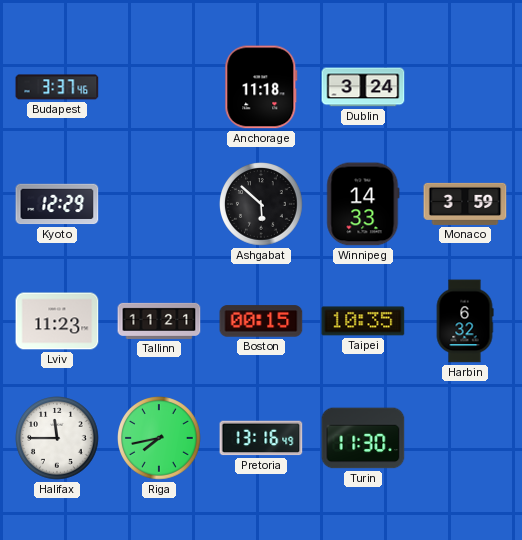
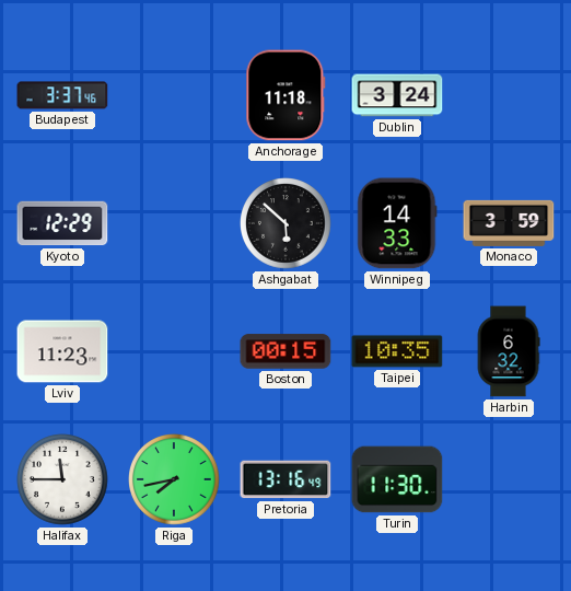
Tallinn: 11:21 -> none
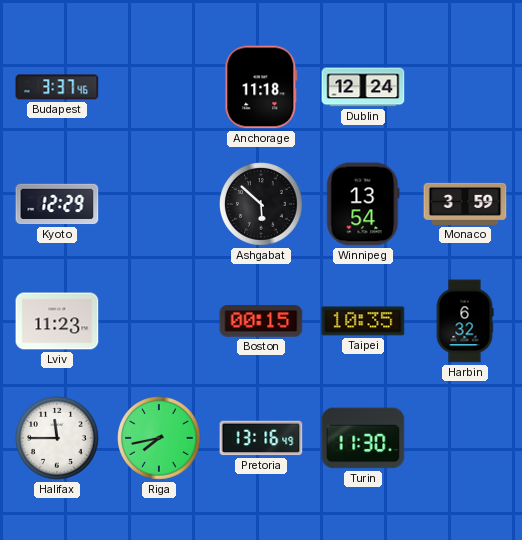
Dublin: 3:24 -> 12:24
Winnipeg: 14:33 -> 13:54
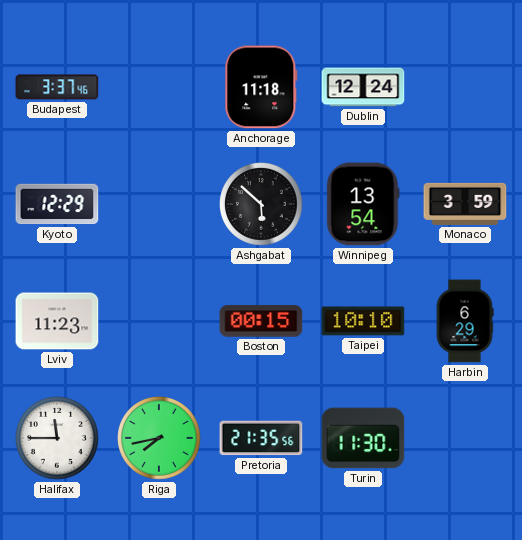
Taipei: 10:35 -> 10:10
Harbin: 6:32 -> 6:29
Pretoria: 13:16 -> 21:35
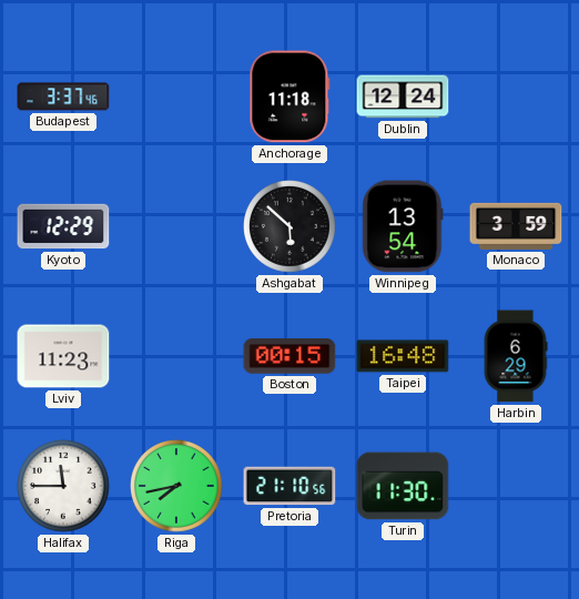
Taipei: 10:10 -> 16:48
Pretoria: 21:35 -> 21:10
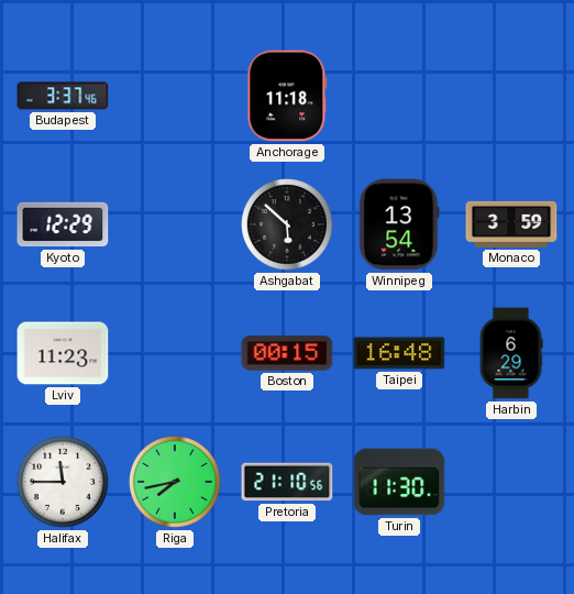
Dublin: 12:24 -> none
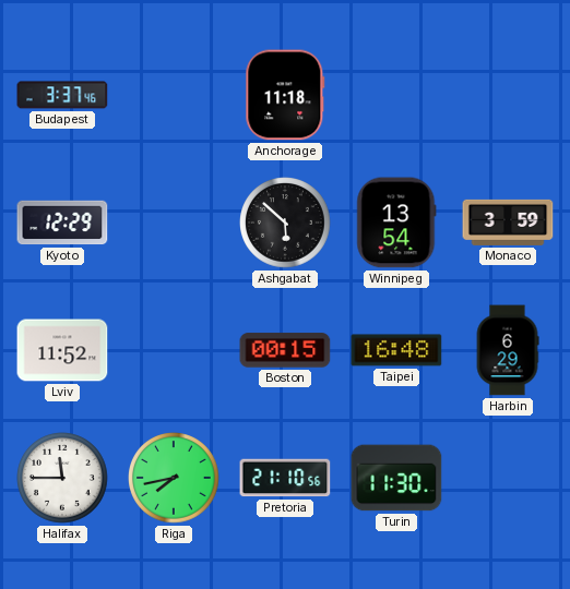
Lviv: 11:23 -> 11:52
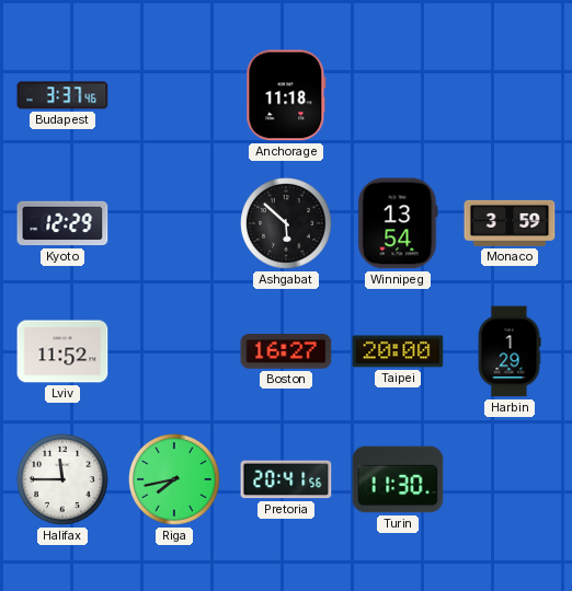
Boston: 00:15 -> 16:27
Taipei: 16:48 -> 20:00
Harbin: 6:29 -> 1:29
Pretoria: 21:10 -> 20:41
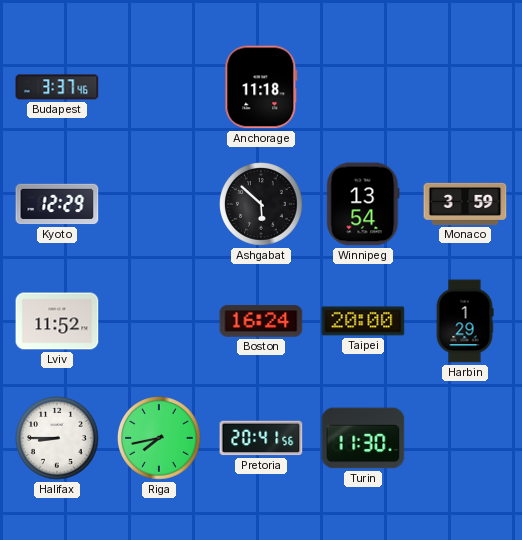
Boston: 16:27 -> 16:24
Halifax: 11:45 -> 8:45
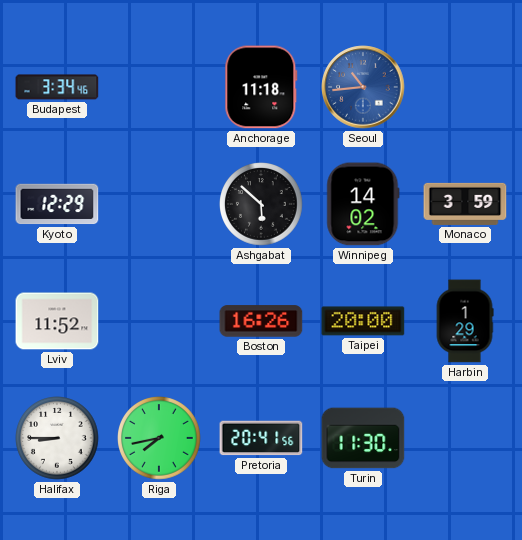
Budapest: 3:37 -> 3:34
Seoul: none -> 10:44
Winnipeg: 13:54 -> 14:02
Boston: 16:24 -> 16:26
